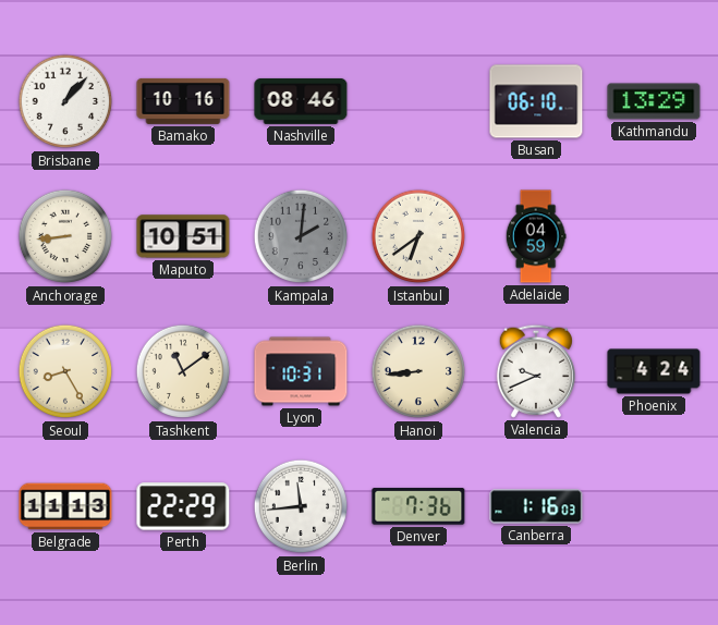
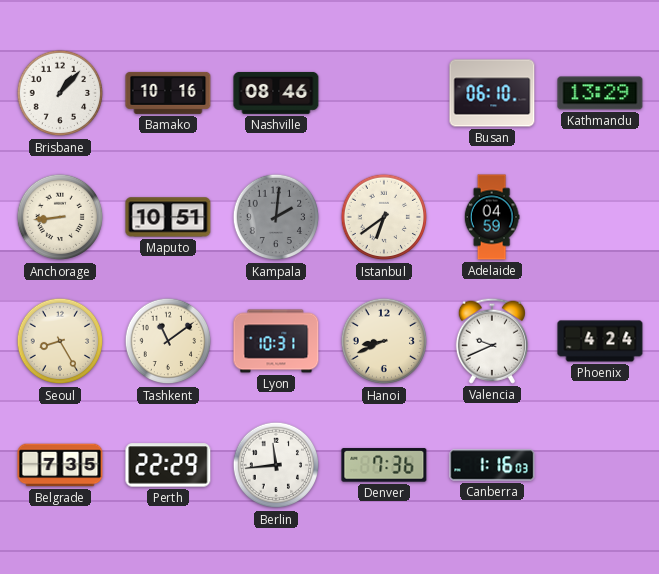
Hanoi: 8:44 -> 8:41
Belgrade: 11:13 -> 7:35
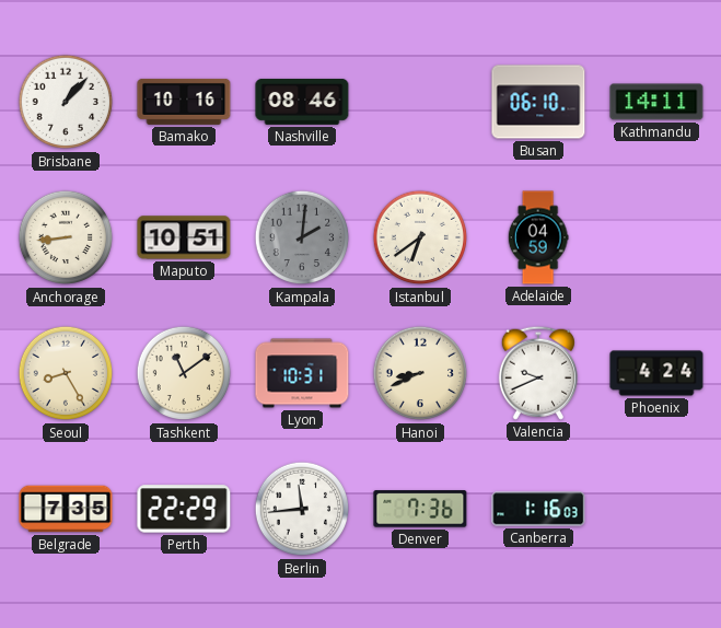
Kathmandu: 13:29 -> 14:11
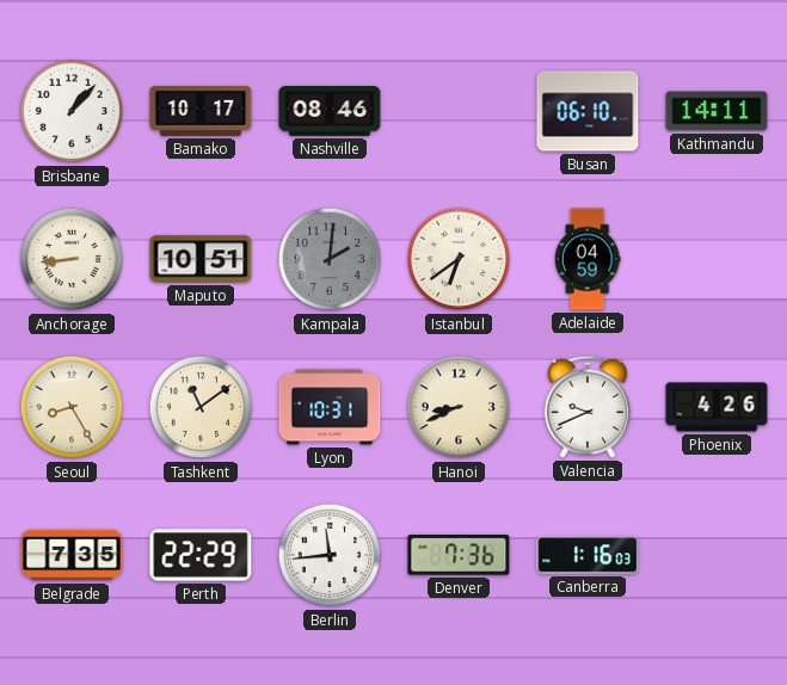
Bamako: 10:16 -> 10:17
Phoenix: 4:24 -> 4:26
